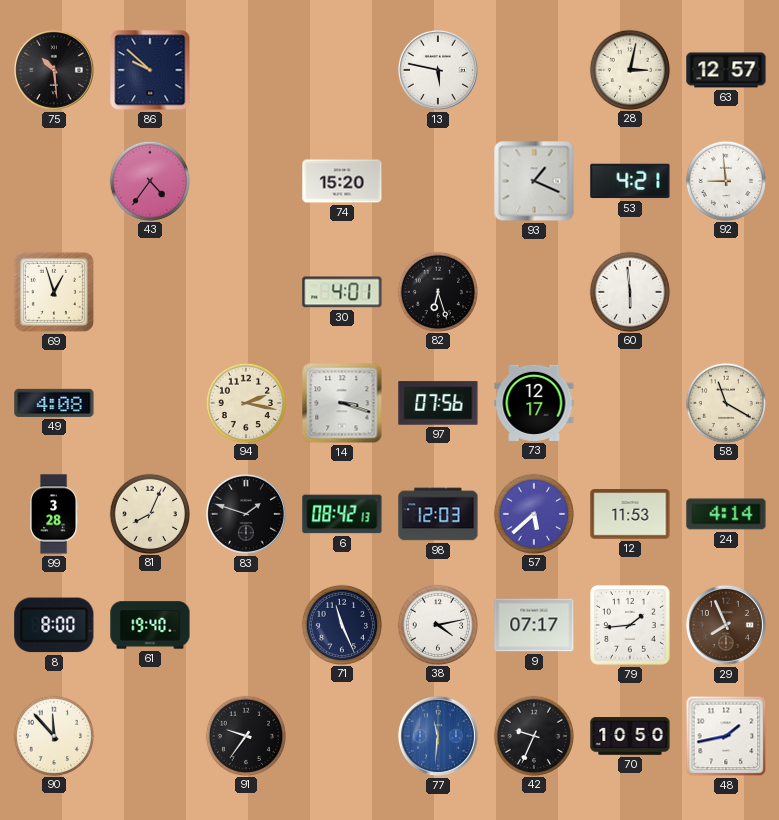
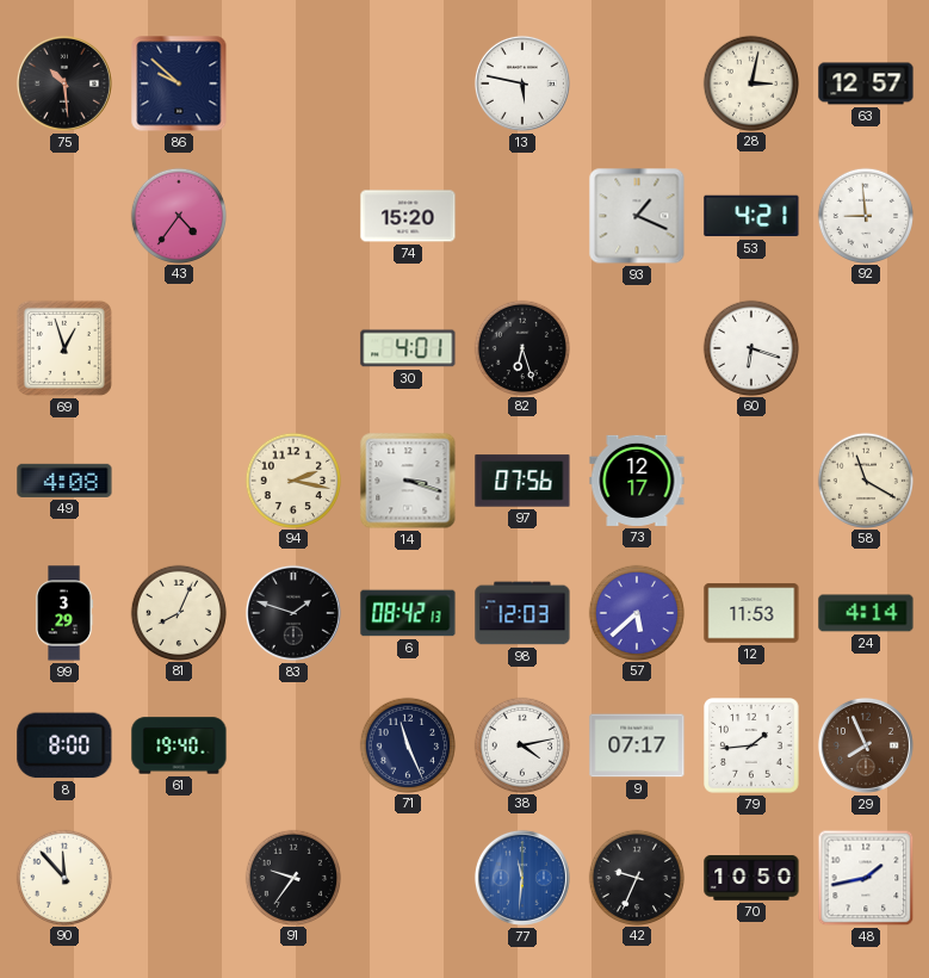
60: 5:59 -> 6:18
99: 3:28 -> 3:29
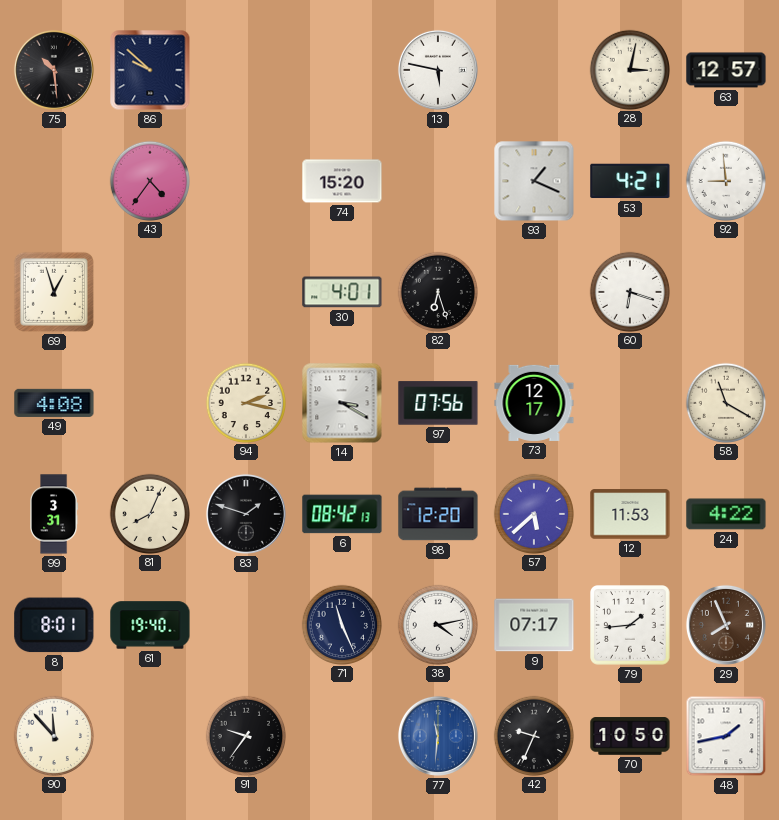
14: 3:18 -> 3:20
99: 3:29 -> 3:31
98: 12:03 -> 12:20
24: 4:14 -> 4:22
8: 8:00 -> 8:01
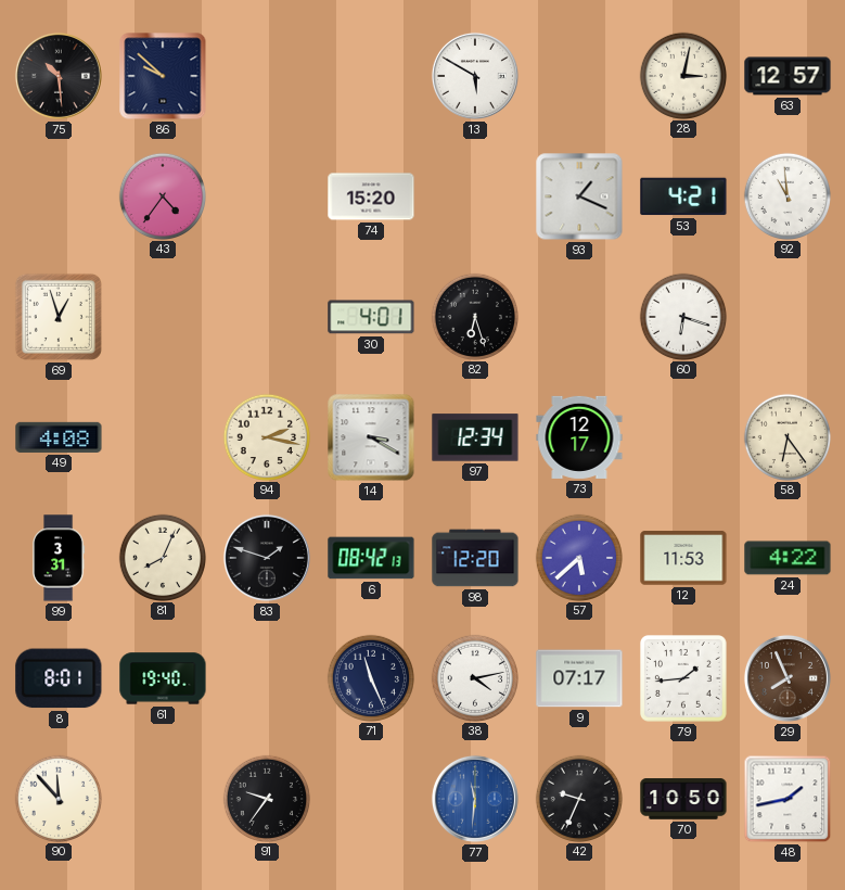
13: 5:47 -> 5:50
92: 8:59 -> 10:59
97: 07:56 -> 12:34
58: 11:20 -> 6:24
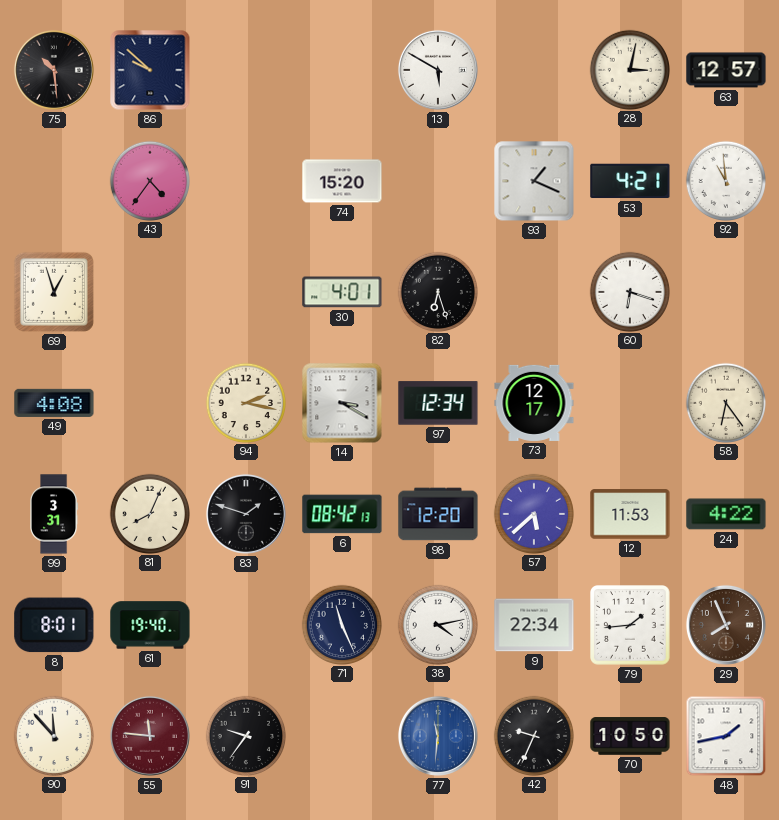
9: 07:17 -> 22:34
55: none -> 11:46
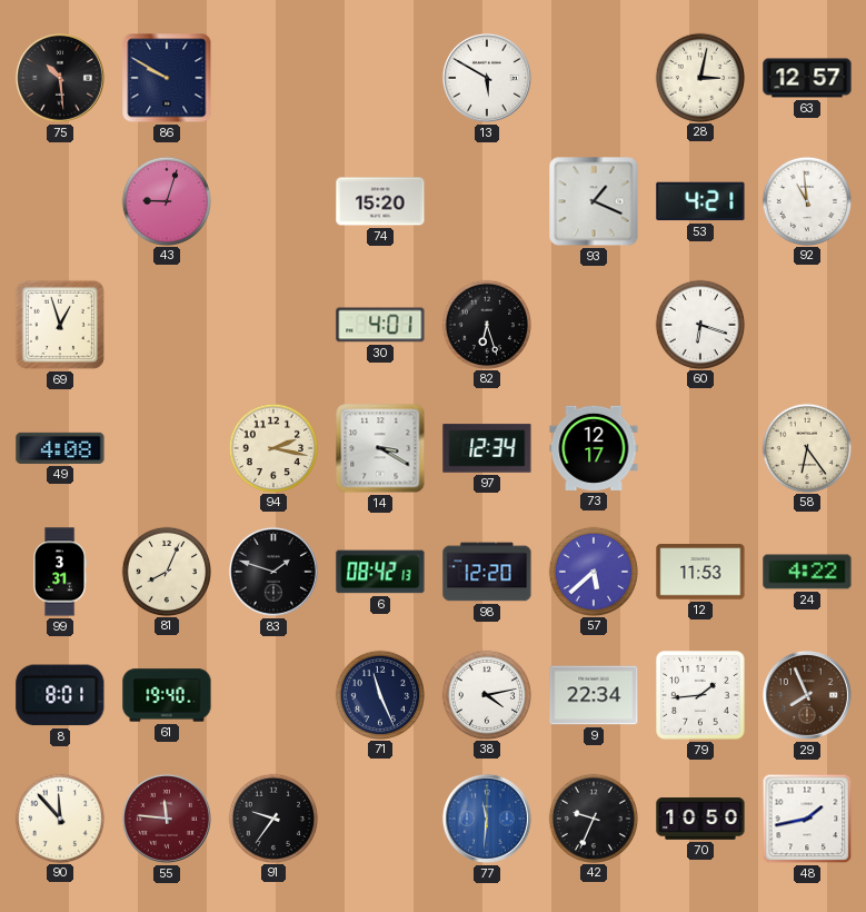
86: 9:52 -> 9:50
43: 4:36 -> 9:03
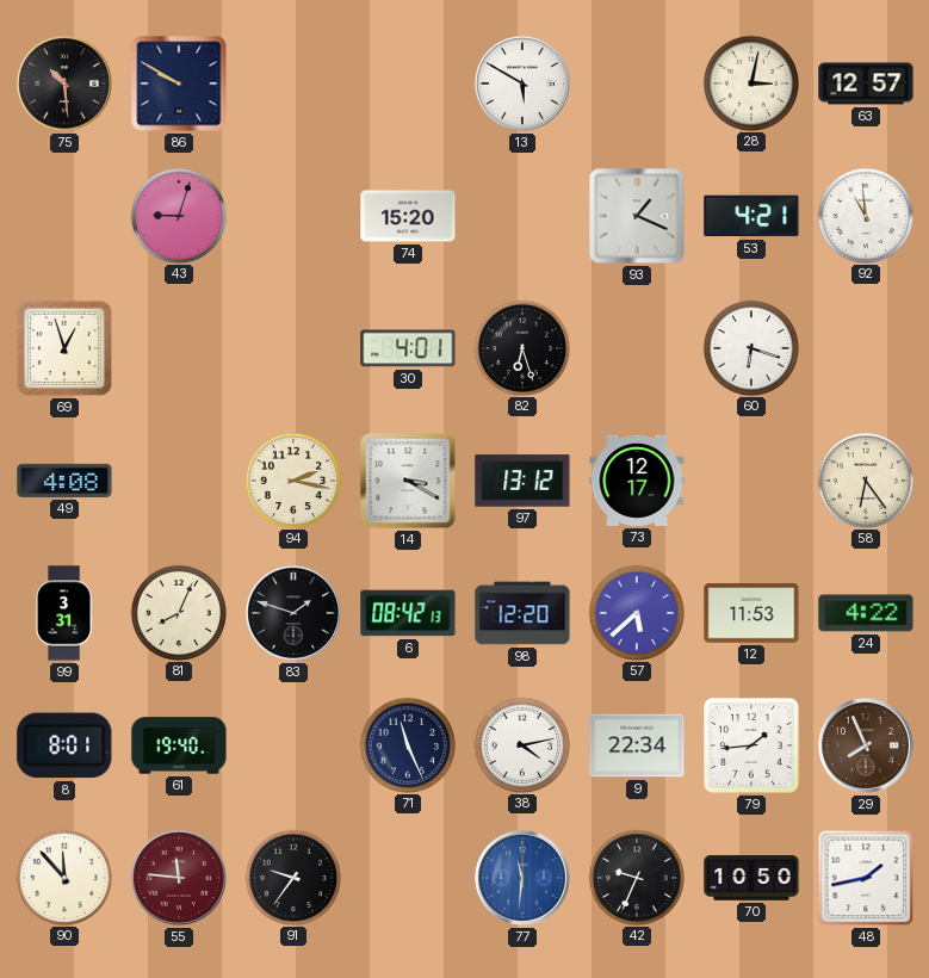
97: 12:34 -> 13:12
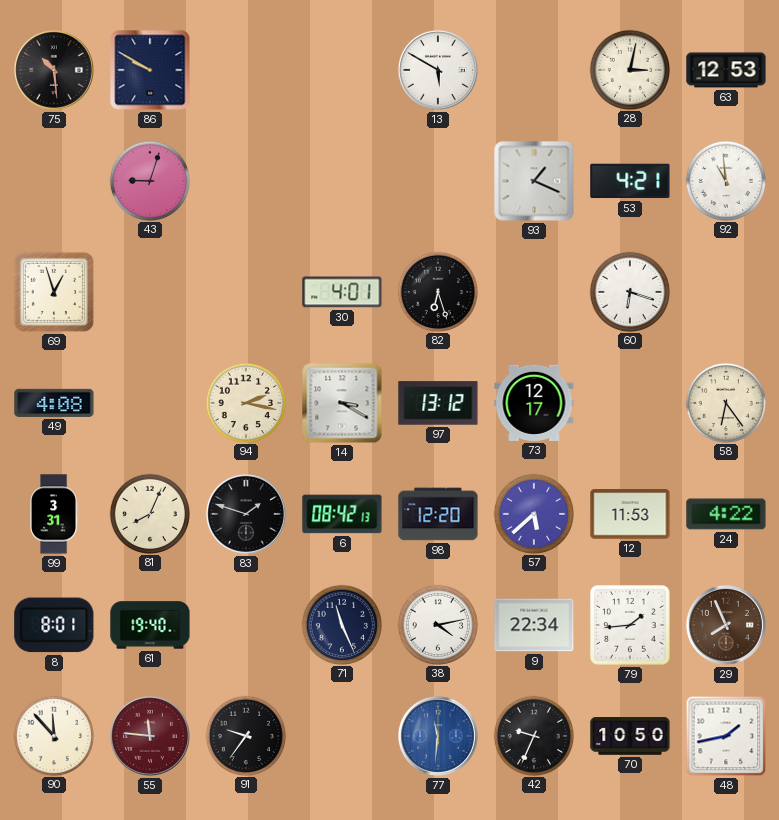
63: 12:57 -> 12:53
74: 15:20 -> none
